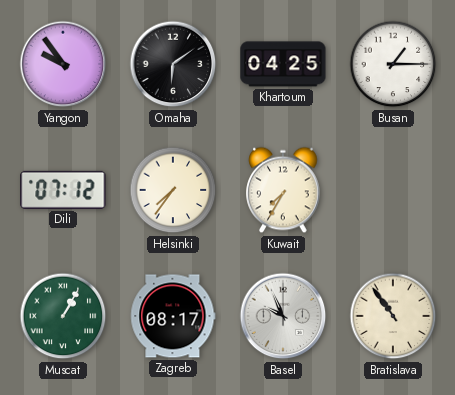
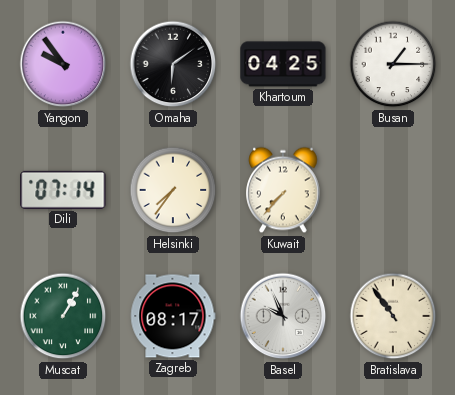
Dili: 07:12 -> 07:14
Kuwait: 7:35 -> 7:37
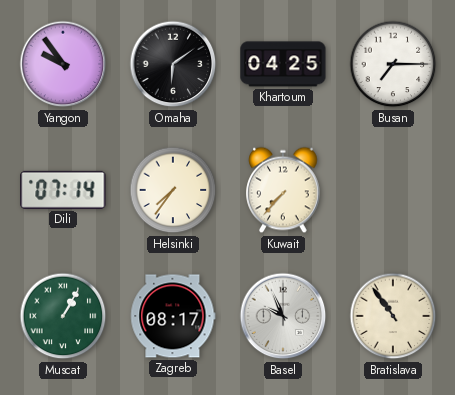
Busan: 1:15 -> 7:15
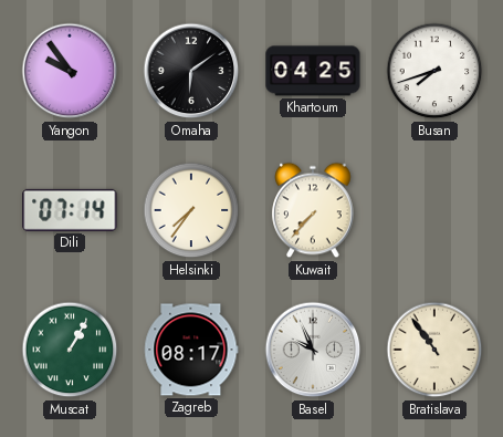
Busan: 7:15 -> 7:42
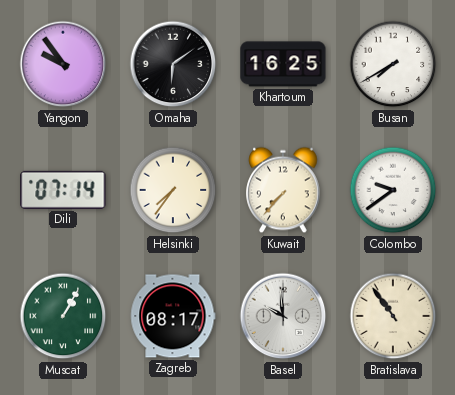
Khartoum: 04:25 -> 16:25
Busan: 7:42 -> 7:40
Colombo: none -> 9:39
Basel: 9:56 -> 9:59
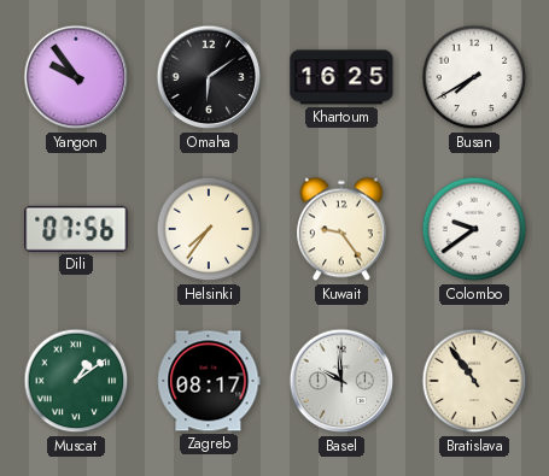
Dili: 07:14 -> 07:56
Kuwait: 7:37 -> 9:24
Muscat: 1:05 -> 1:09
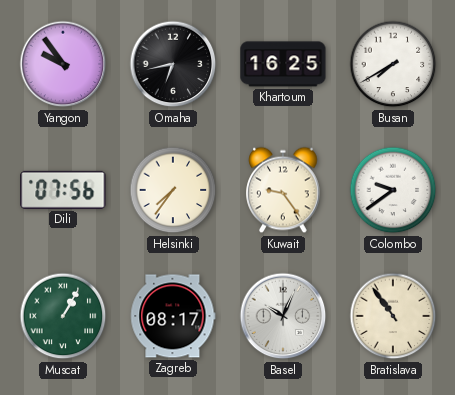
Omaha: 6:09 -> 6:43
Muscat: 1:09 -> 1:05
Basel: 9:59 -> 10:04
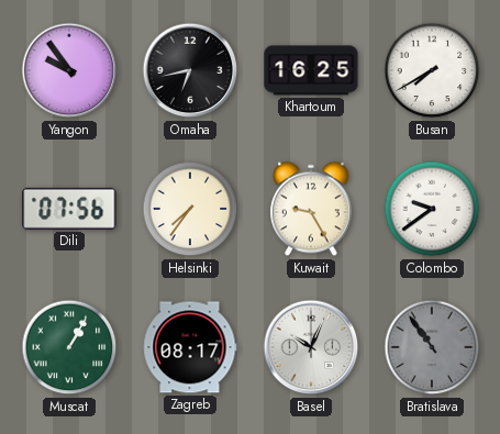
Kuwait: 9:24 -> 9:25
Bratislava dial: cream -> grey
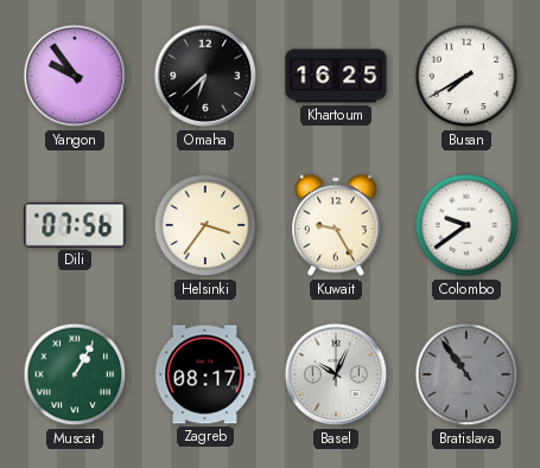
Omaha: 6:43 -> 6:38
Helsinki: 7:36 -> 3:36
